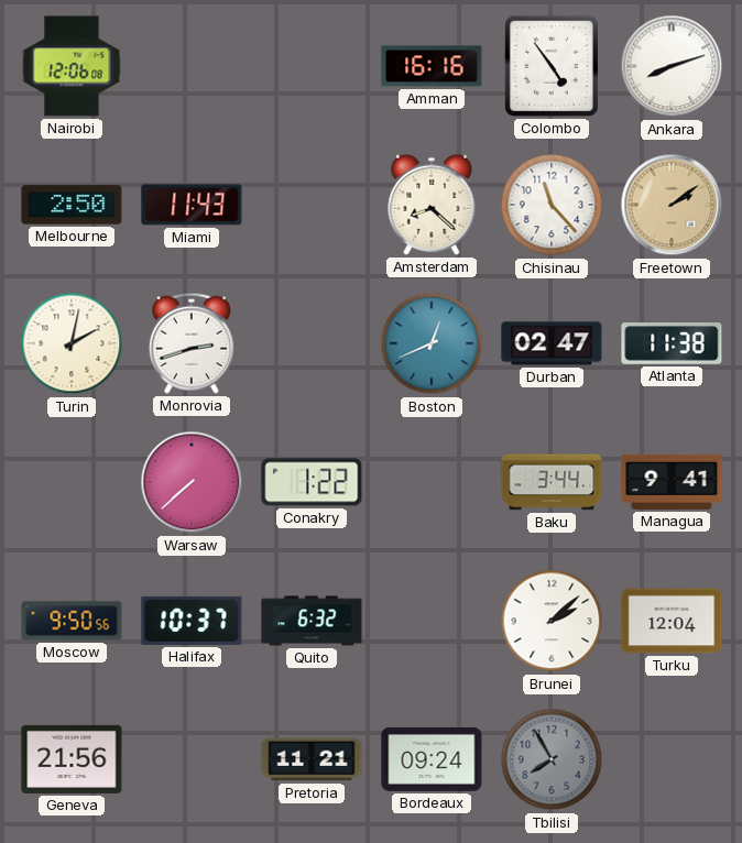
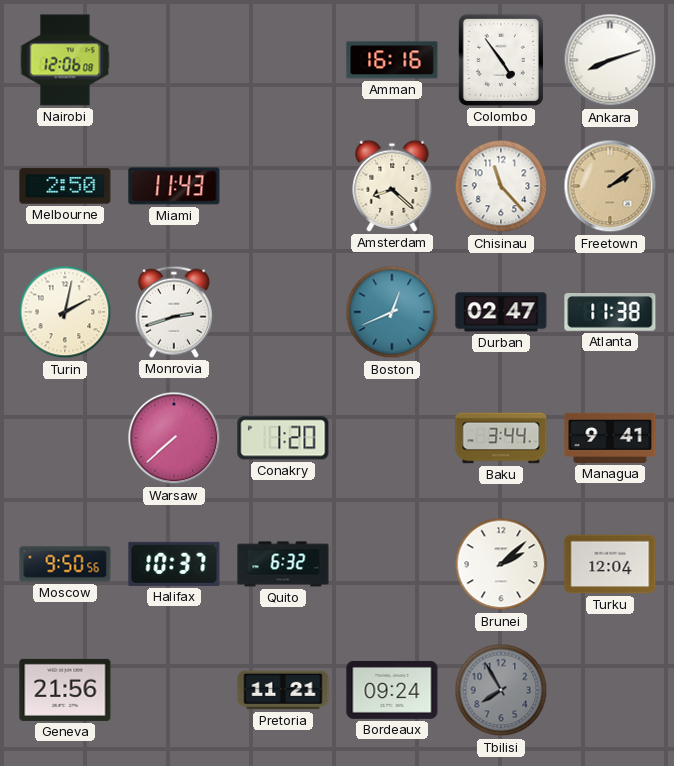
Conakry: 1:22 -> 1:20
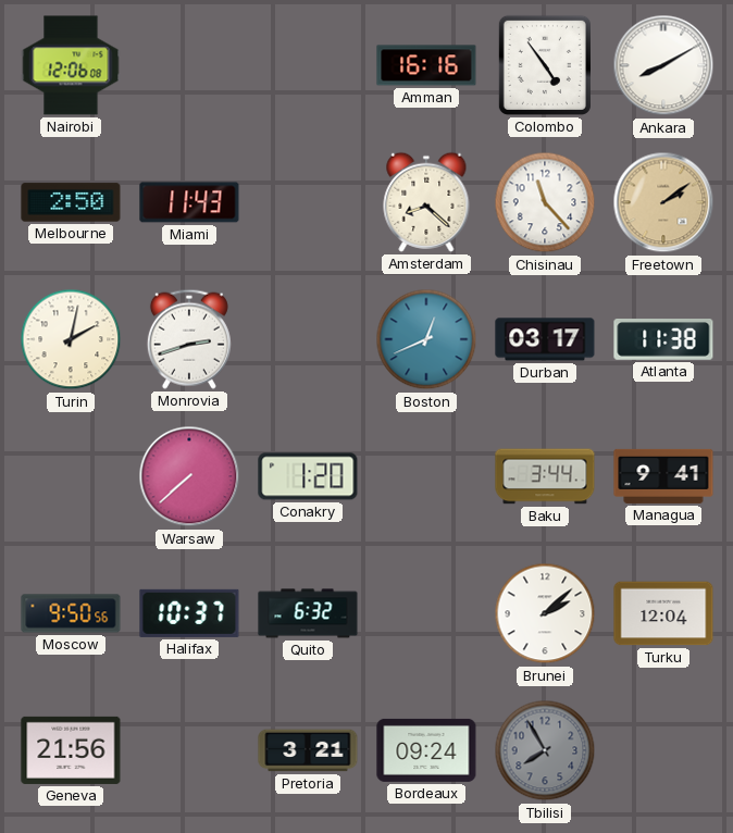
Ankara: 8:12 -> 8:10
Durban: 02:47 -> 03:17
Pretoria: 11:21 -> 3:21
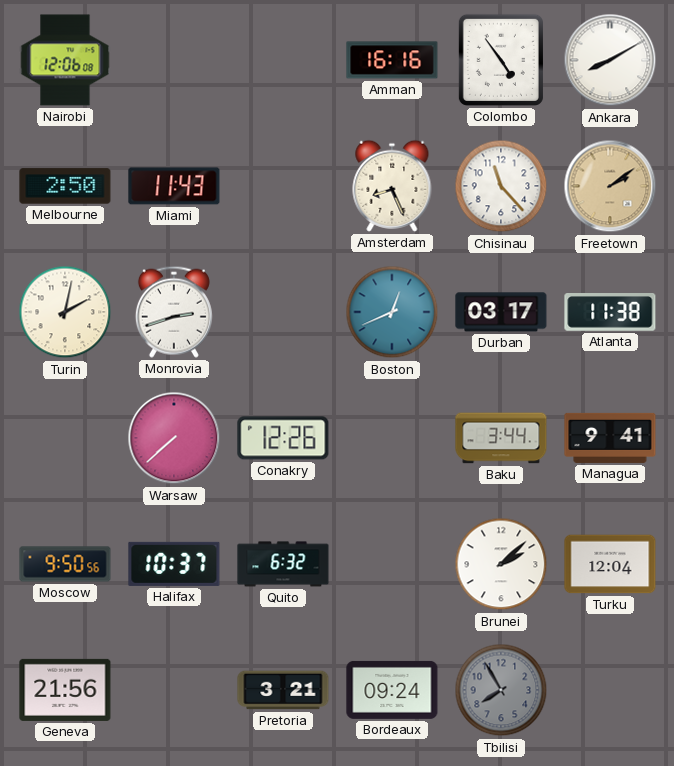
Amsterdam: 8:22 -> 8:26
Conakry: 1:20 -> 12:26
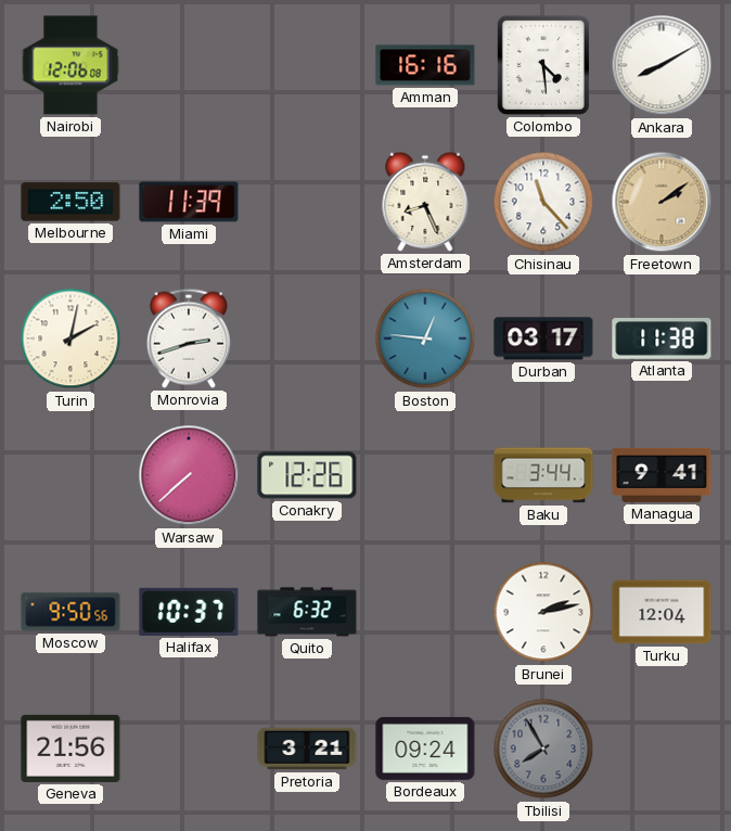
Colombo: 4:54 -> 4:29
Miami: 11:43 -> 11:39
Boston: 12:41 -> 12:46
Brunei: 2:08 -> 2:13
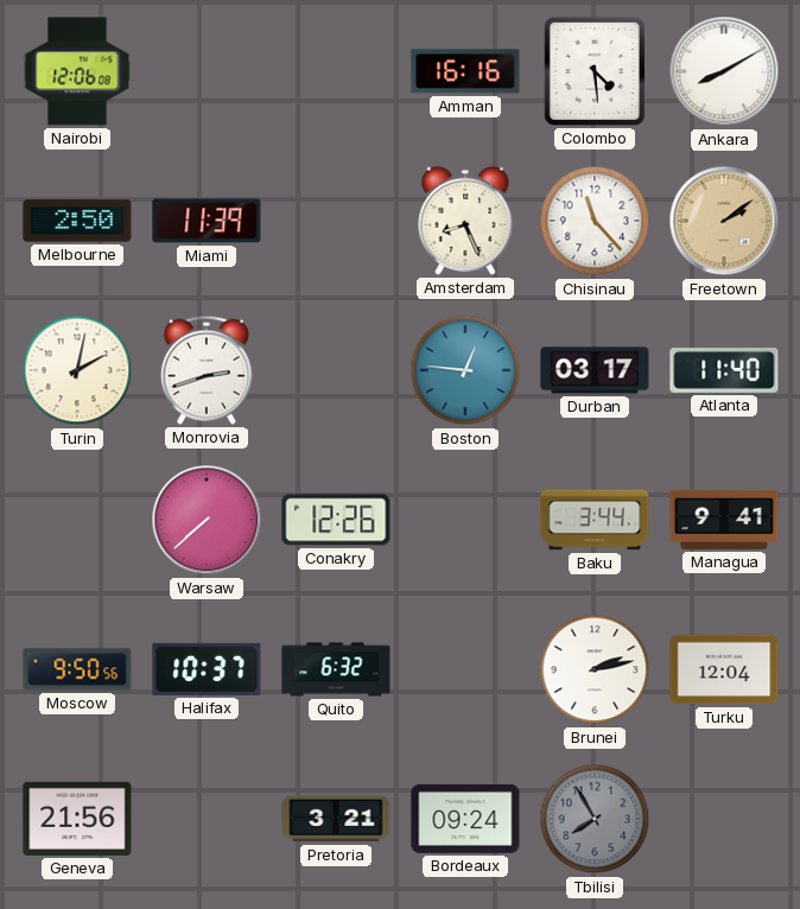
Atlanta: 11:38 -> 11:40
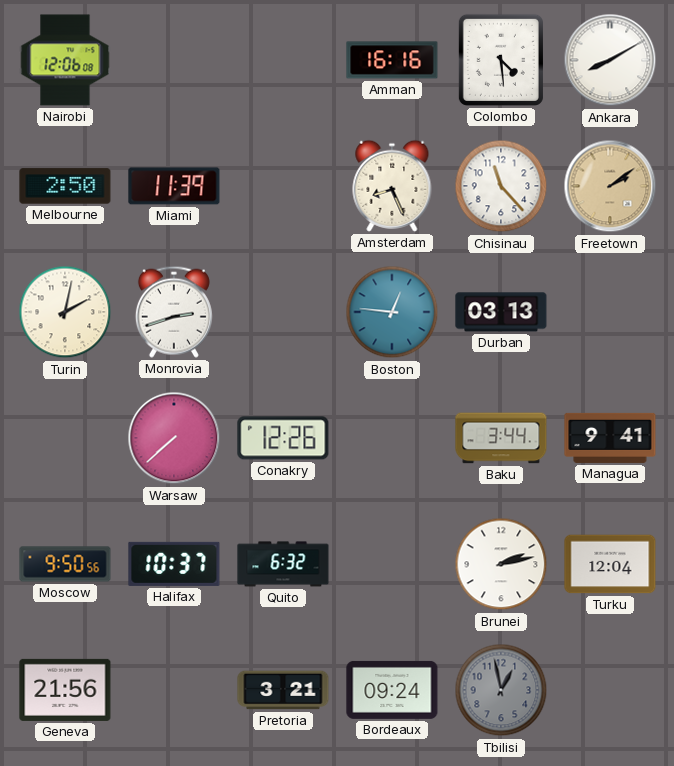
Durban: 03:17 -> 03:13
Atlanta: 11:40 -> none
Tbilisi: 7:55 -> 12:58
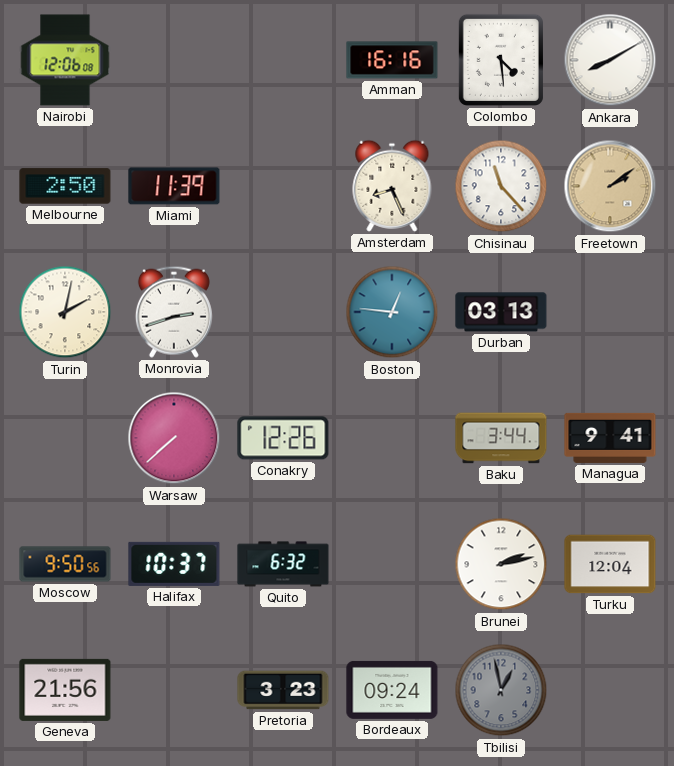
Pretoria: 3:21 -> 3:23
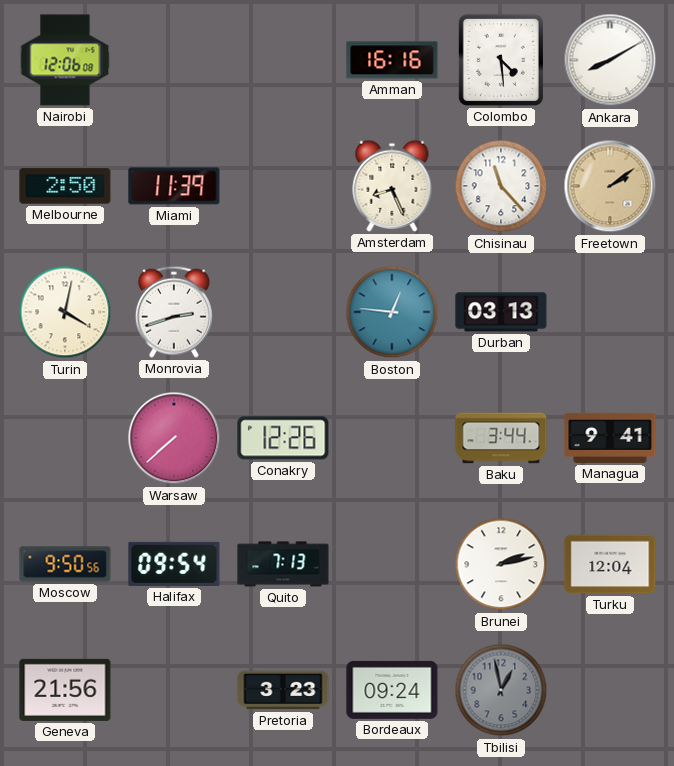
Turin: 2:02 -> 4:02
Halifax: 10:37 -> 09:54
Quito: 6:32 -> 7:13
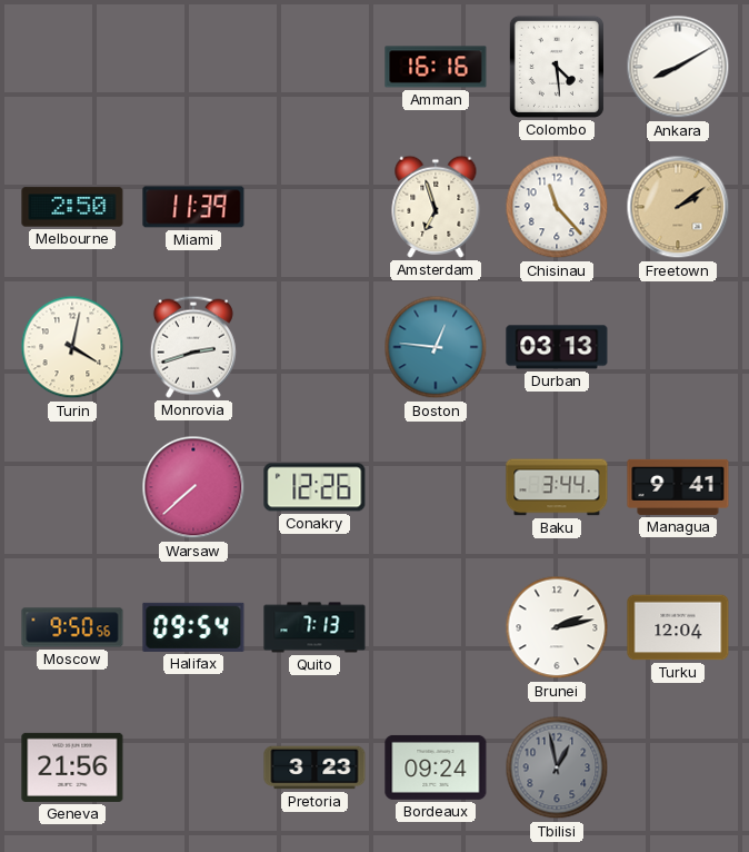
Nairobi: 12:06 -> none
Amsterdam: 8:26 -> 6:57
